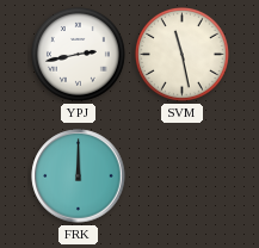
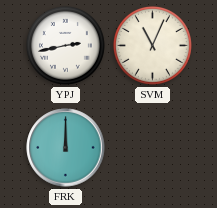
SVM: 11:28 -> 11:04
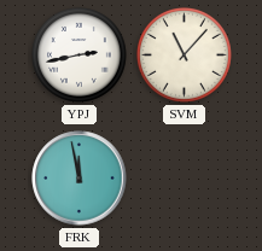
SVM: 11:04 -> 11:07
FRK: 12:00 -> 11:58
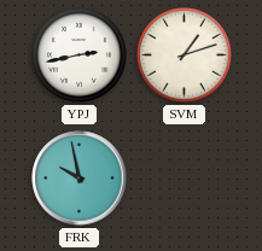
SVM: 11:07 -> 1:12
FRK: 11:58 -> 9:58
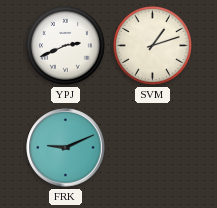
YPJ: 2:43 -> 2:41
FRK: 9:58 -> 9:11
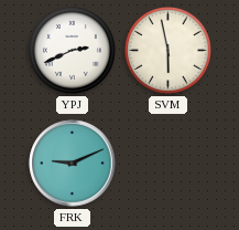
SVM: 1:12 -> 5:58
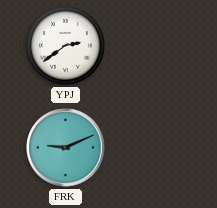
YPJ: 2:41 -> 2:39
SVM: 5:58 -> none
